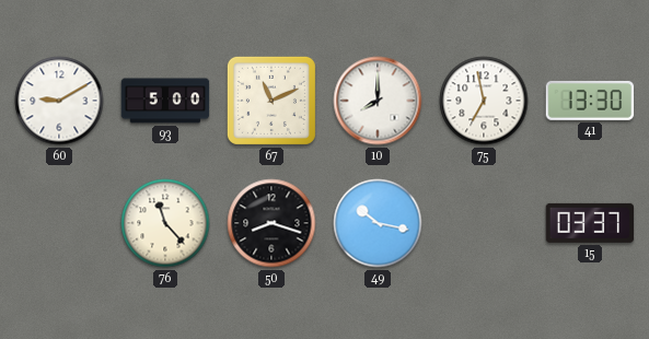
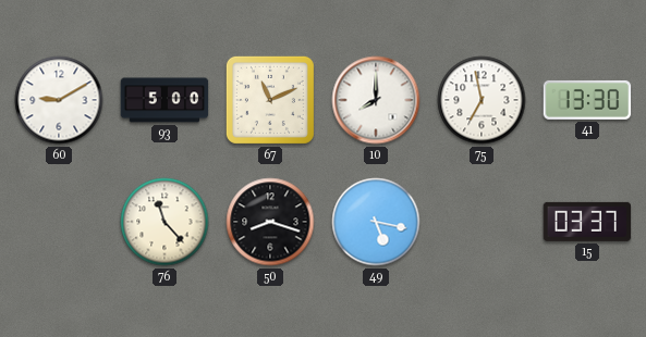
49: 10:17 -> 5:17
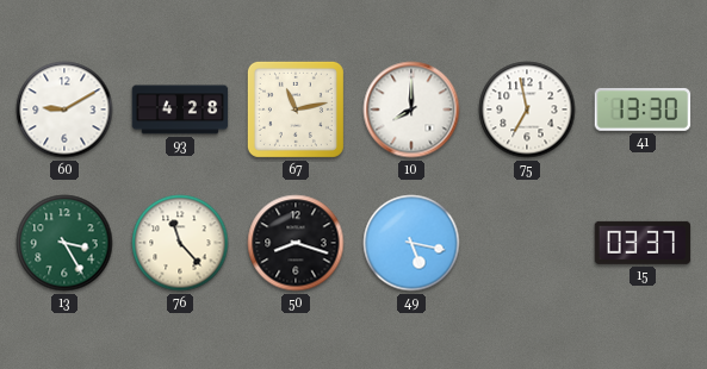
93: 5:00 -> 4:28
67: 11:11 -> 11:13
13: none -> 3:25
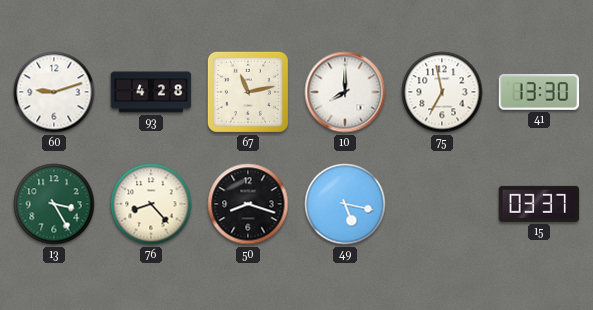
60: 9:10 -> 9:12
76: 11:23 -> 8:23
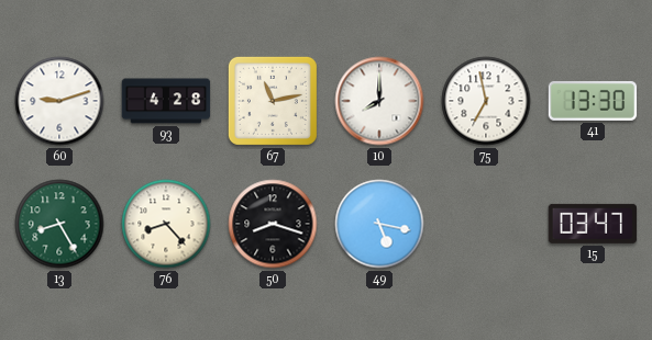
13: 3:25 -> 8:25
15: 03:37 -> 03:47
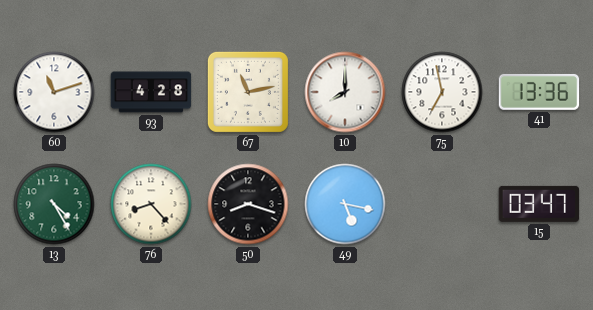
60: 9:12 -> 11:12
41: 13:30 -> 13:36
13: 8:25 -> 4:25
